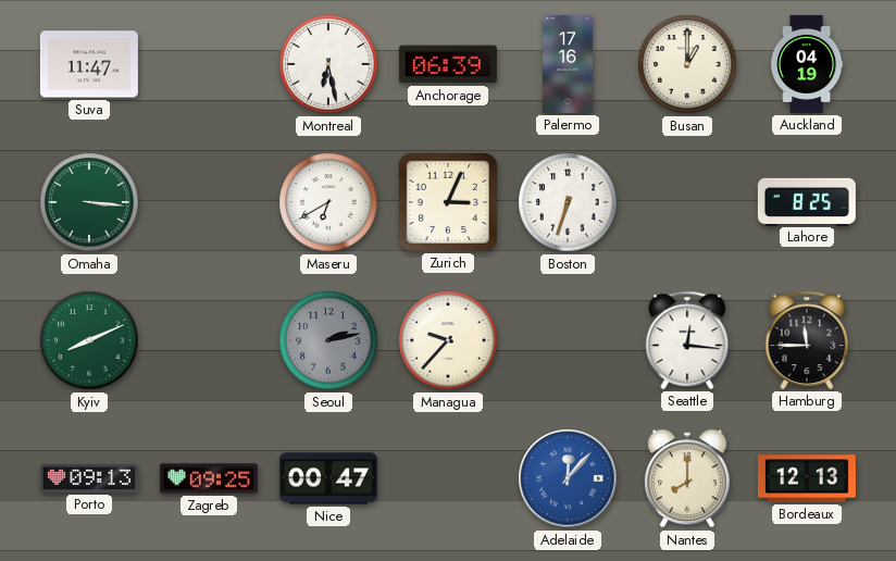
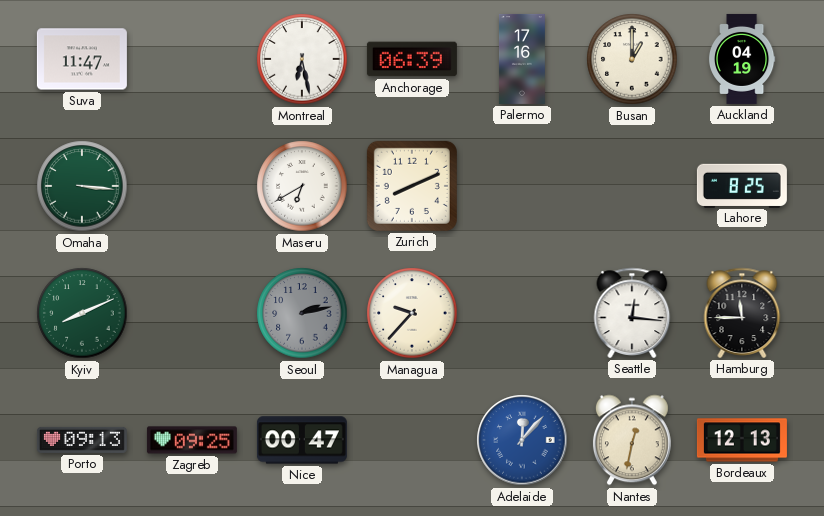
Zurich: 3:04 -> 8:11
Boston: 6:33 -> none
Nantes: 8:00 -> 12:32
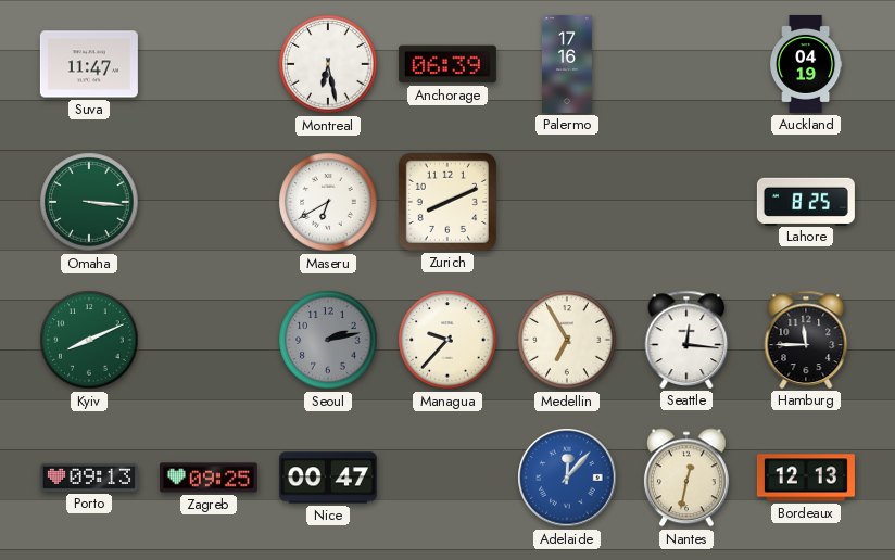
Busan: 1:00 -> none
Medellin: none -> 6:55
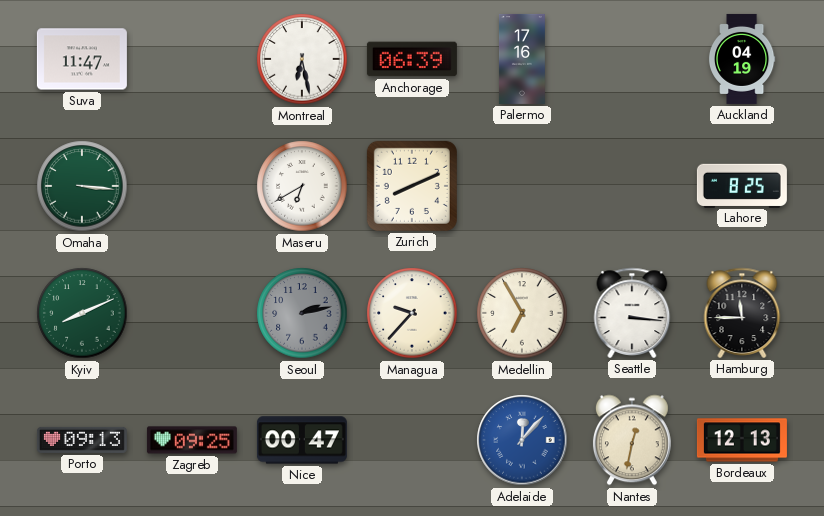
Seattle: 12:16 -> 3:16
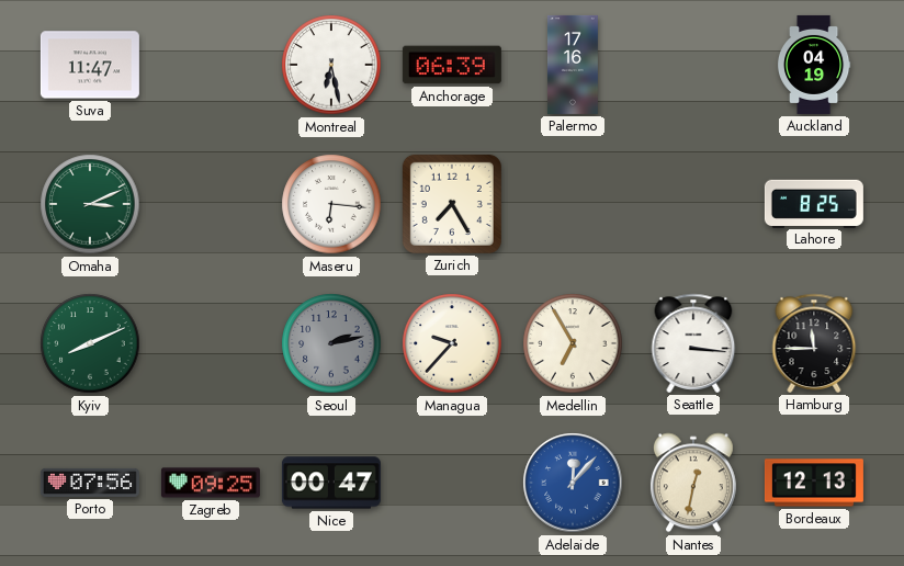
Omaha: 3:16 -> 3:11
Maseru: 6:40 -> 6:16
Zurich: 8:11 -> 7:25
Porto: 09:13 -> 07:56
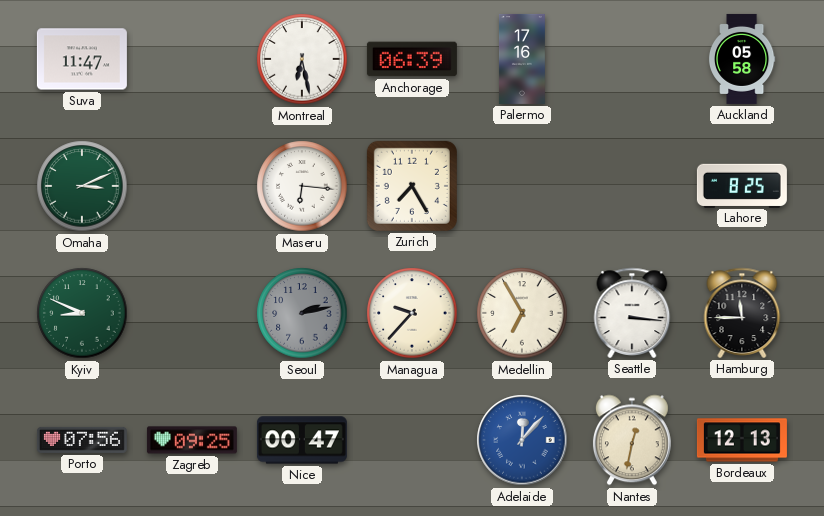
Auckland: 04:19 -> 05:58
Kyiv: 8:11 -> 8:49
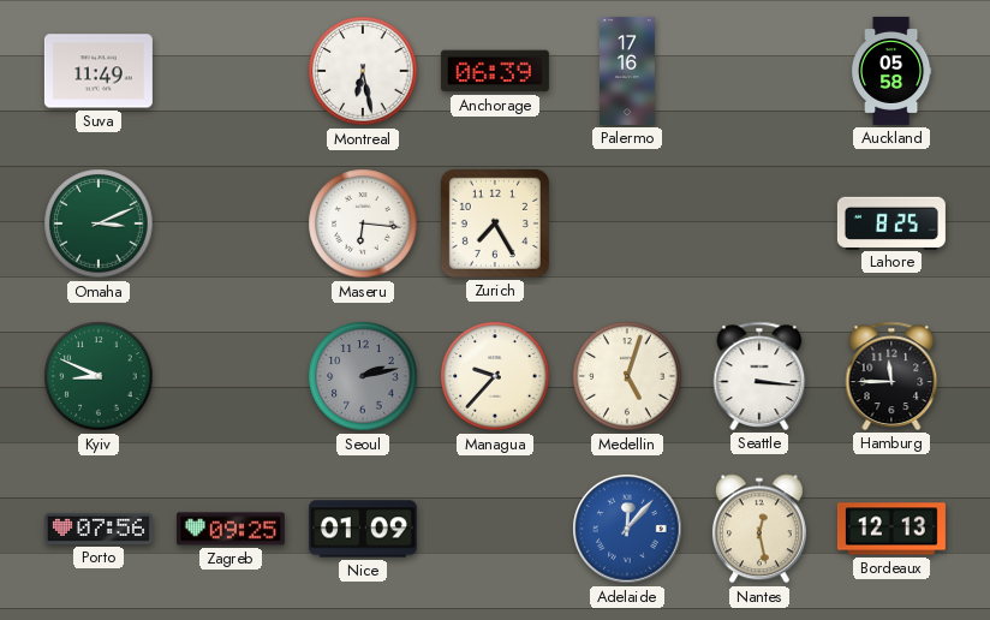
Suva: 11:47 -> 11:49
Medellin: 6:55 -> 5:03
Nice: 00:47 -> 01:09
Nantes: 12:32 -> 12:28
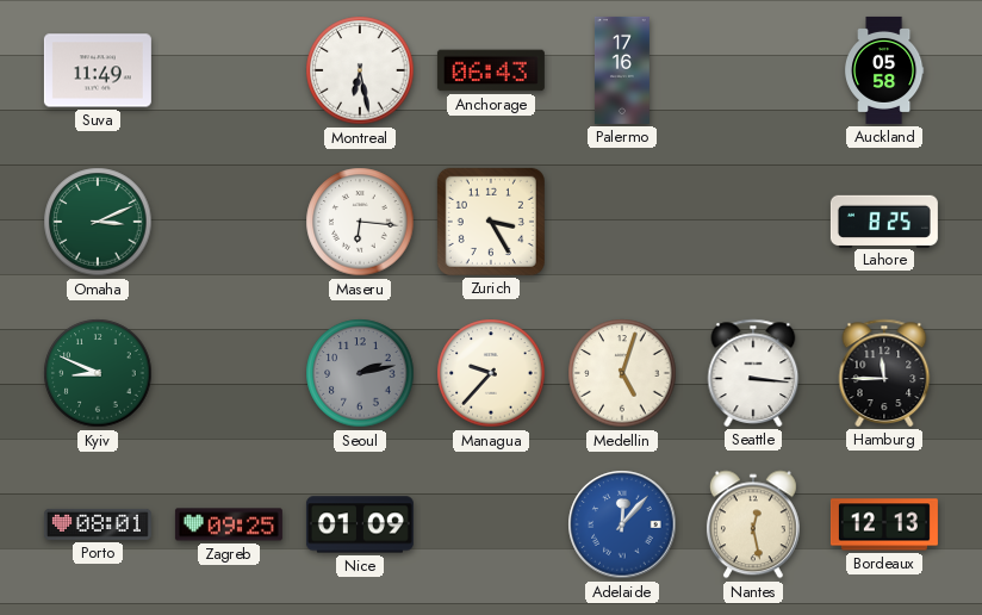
Anchorage: 06:39 -> 06:43
Zurich: 7:25 -> 3:25
Porto: 07:56 -> 08:01
